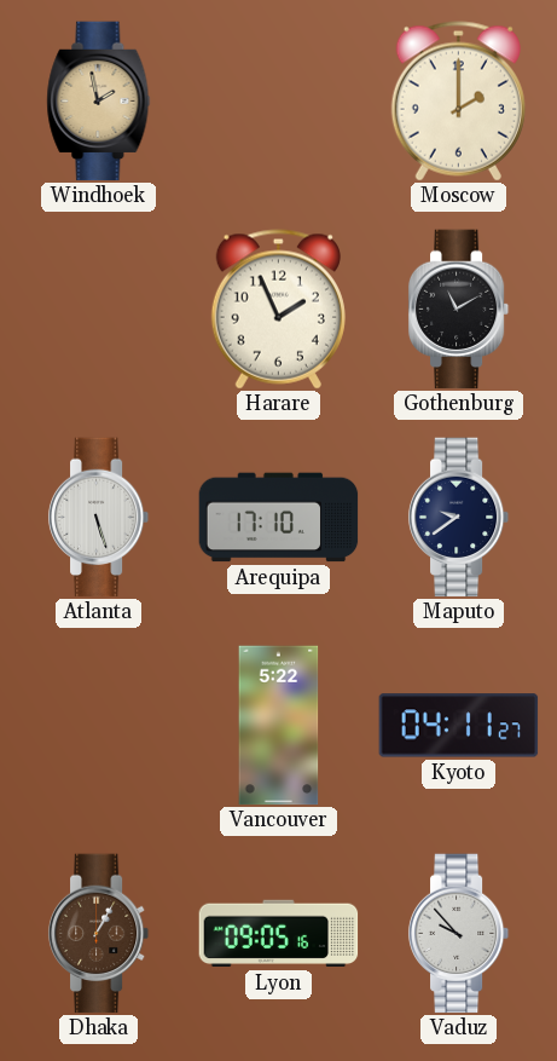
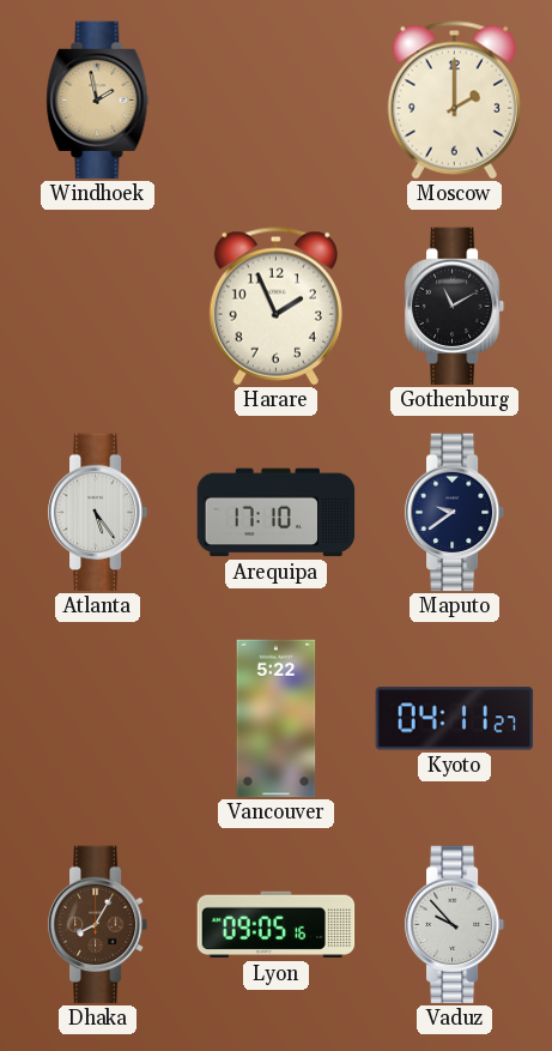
Atlanta: 5:27 -> 5:24
Dhaka: 1:05 -> 8:05
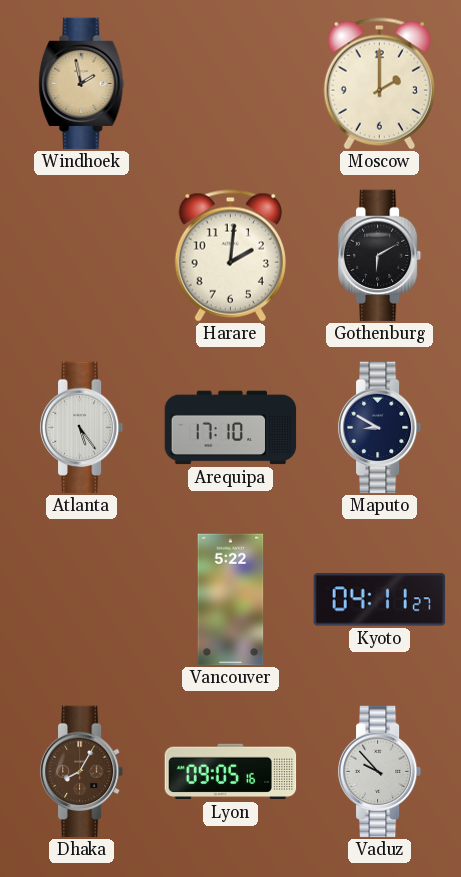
Harare: 1:56 -> 2:01
Gothenburg: 11:10 -> 6:10
Maputo: 9:39 -> 8:50
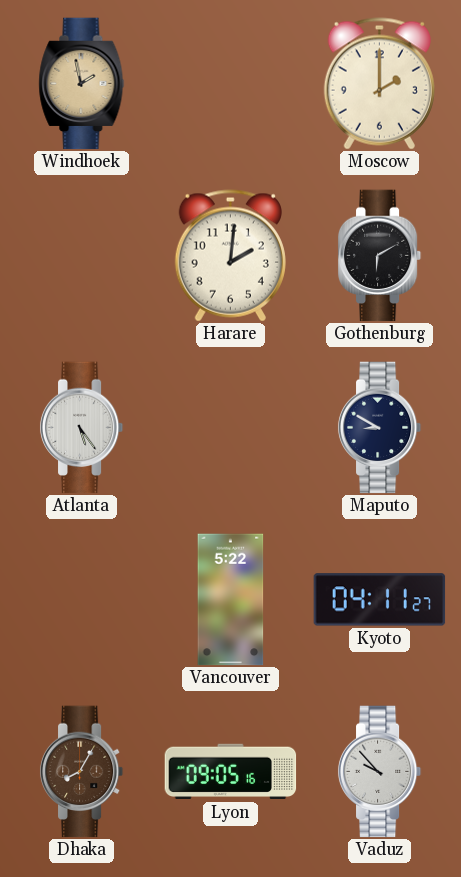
Arequipa: 17:10 -> none
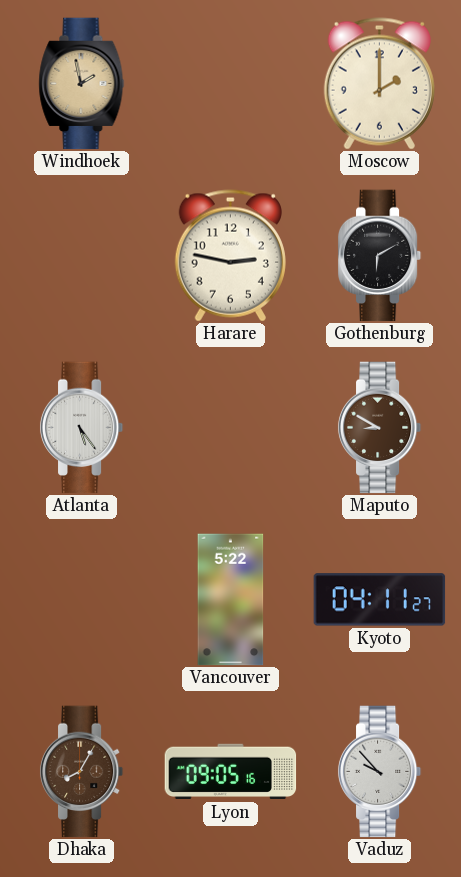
Harare: 2:01 -> 2:47
Maputo dial: navy -> brown
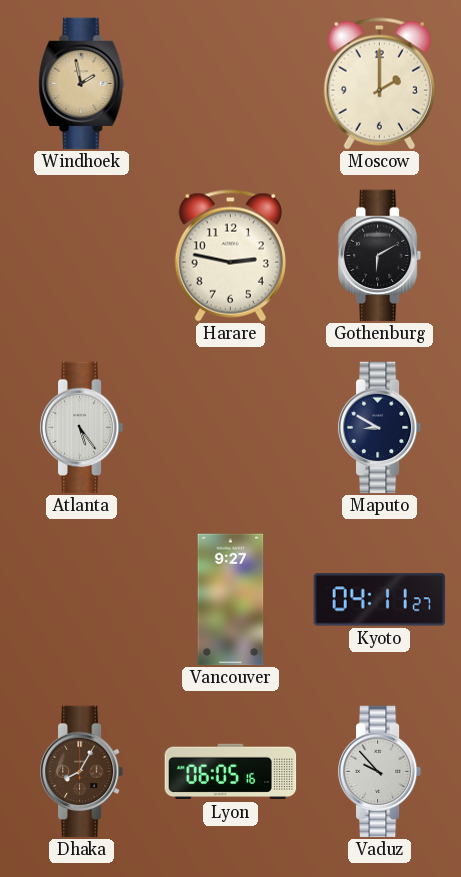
Maputo dial: brown -> navy
Vancouver: 5:22 -> 9:27
Lyon: 09:05 -> 06:05
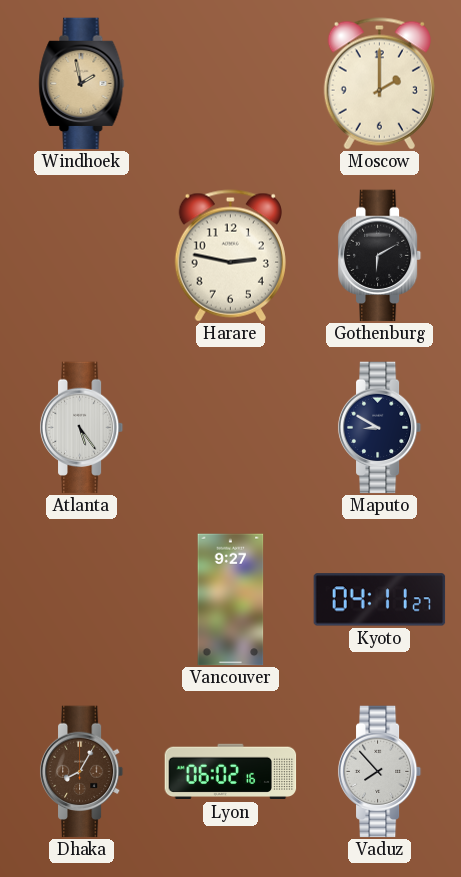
Lyon: 06:05 -> 06:02
Vaduz: 9:53 -> 7:53
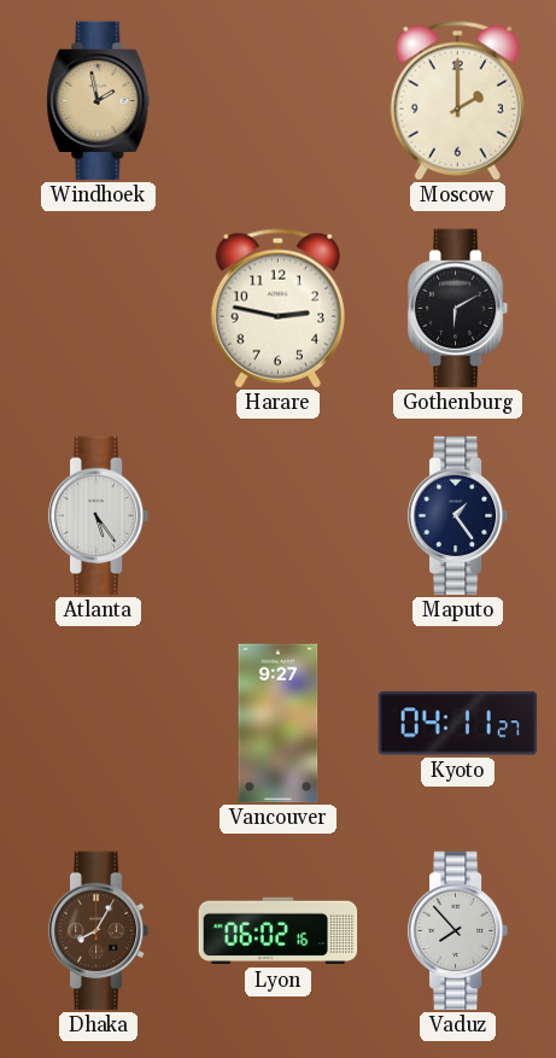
Maputo: 8:50 -> 1:24
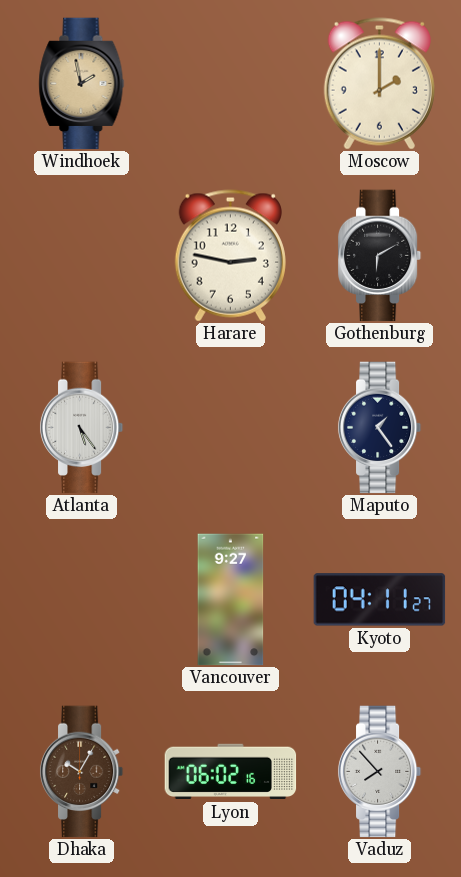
Dhaka: 8:05 -> 10:05
